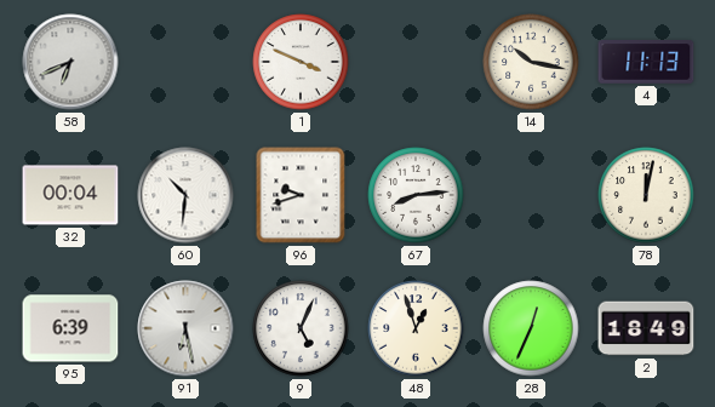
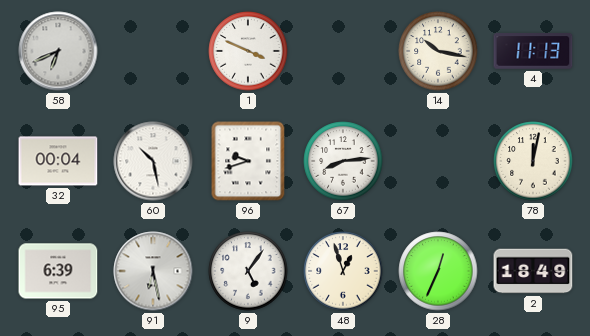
60: 10:31 -> 10:28
9: 5:04 -> 5:06
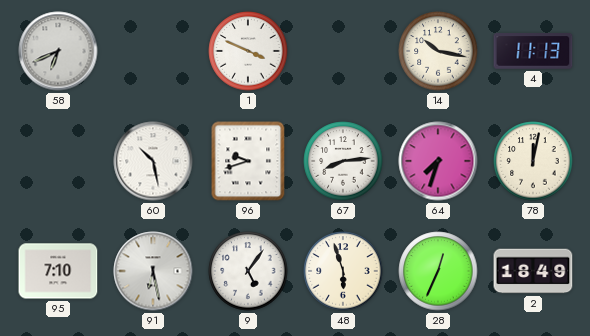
32: 00:04 -> none
64: none -> 7:33
95: 6:39 -> 7:10
48: 12:57 -> 5:57
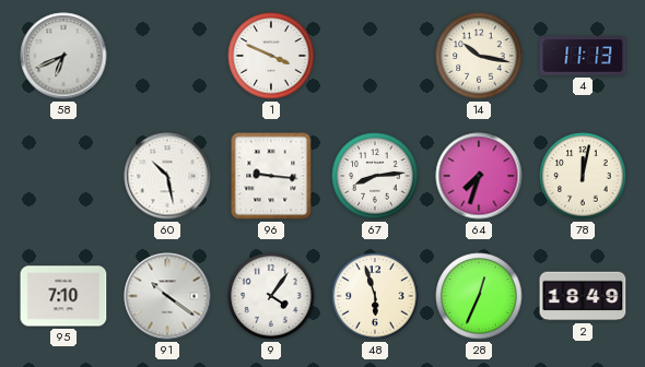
96: 9:42 -> 9:16
91: 6:28 -> 10:21
9: 5:06 -> 4:06
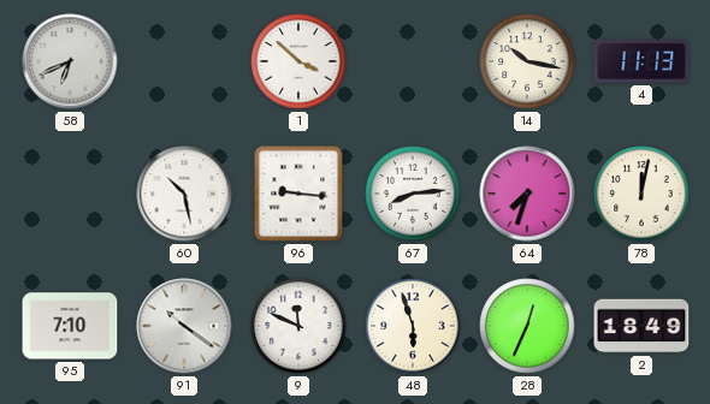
1: 3:49 -> 3:52
9: 4:06 -> 11:49
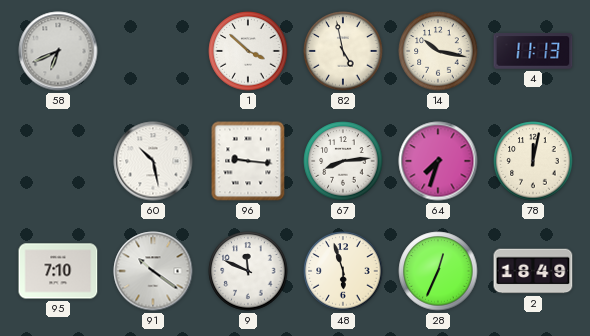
82: none -> 4:58
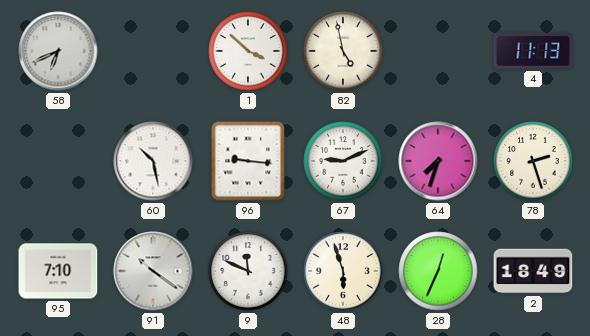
14: 10:17 -> none
67: 8:14 -> 9:11
78: 12:02 -> 2:27
